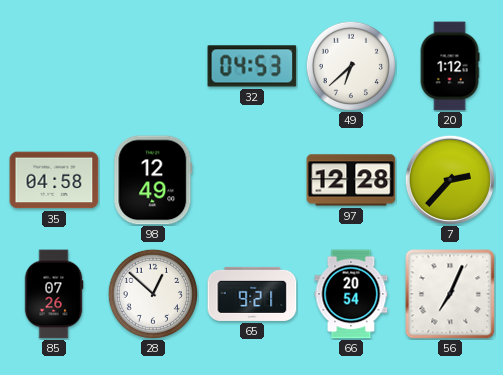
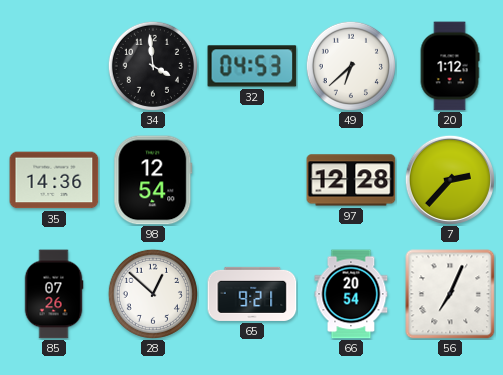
34: none -> 3:59
35: 04:58 -> 14:36
98: 12:49 -> 12:54
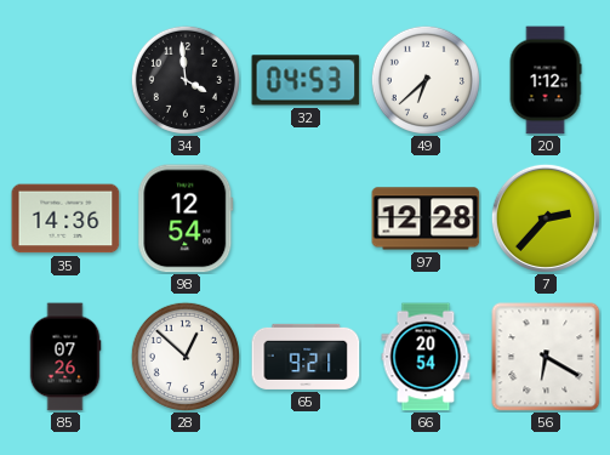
56: 7:04 -> 6:20
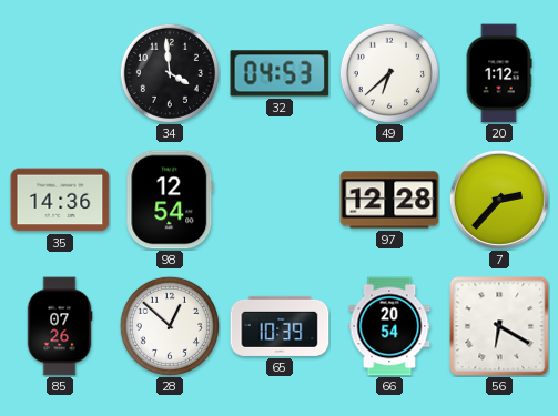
65: 9:21 -> 10:39
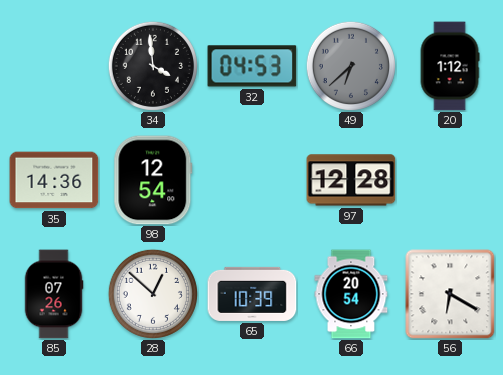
49 dial: white -> grey
7: 2:37 -> none
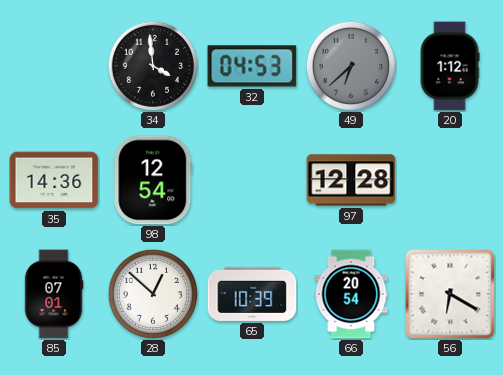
85: 07:26 -> 07:01
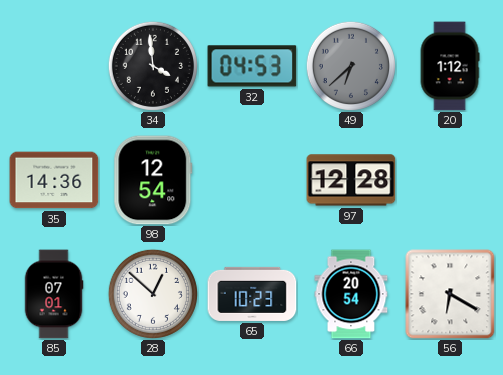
65: 10:39 -> 10:23
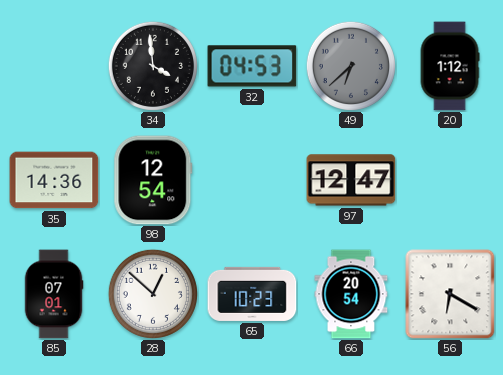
97: 12:28 -> 12:47
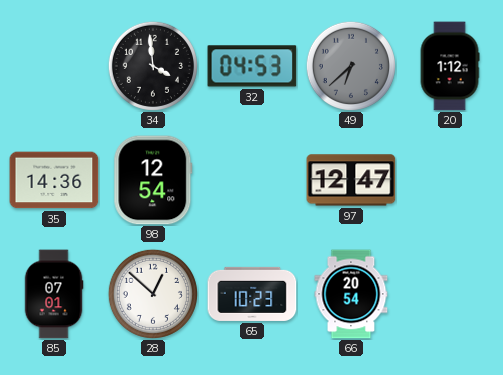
56: 6:20 -> none
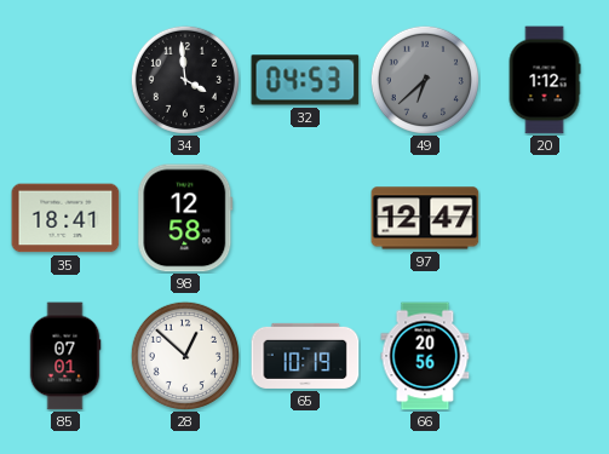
35: 14:36 -> 18:41
98: 12:54 -> 12:58
65: 10:23 -> 10:19
66: 20:54 -> 20:56
